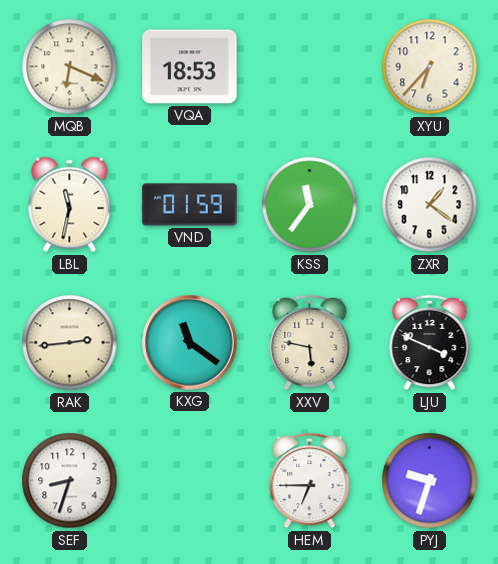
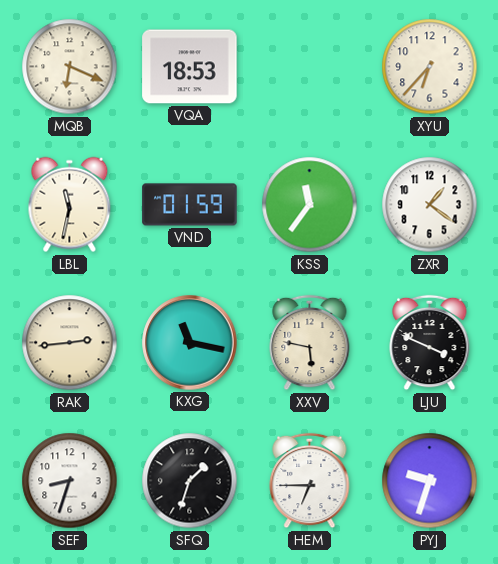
KXG: 11:21 -> 11:17
SFQ: none -> 1:33
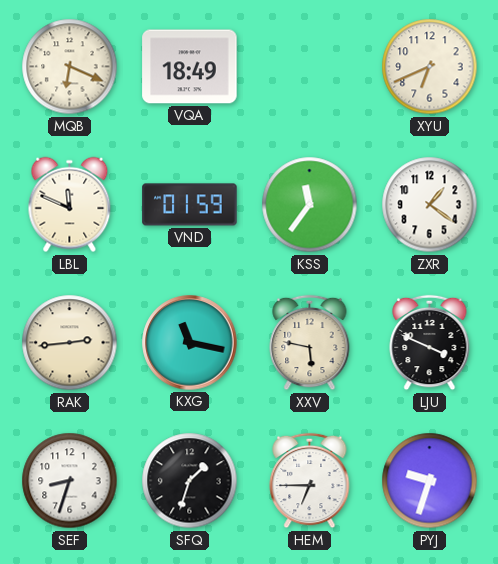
VQA: 18:53 -> 18:49
XYU: 6:37 -> 6:41
LBL: 11:32 -> 11:49
